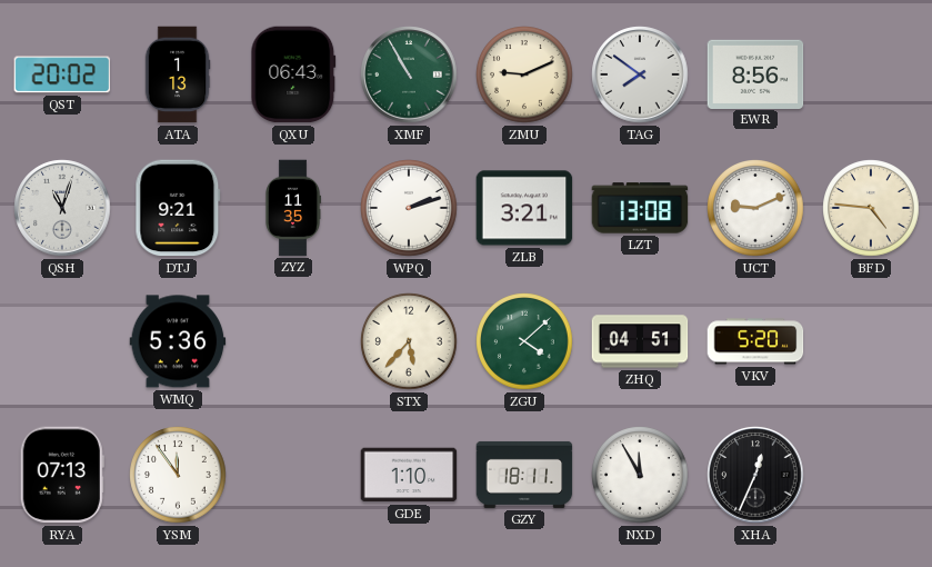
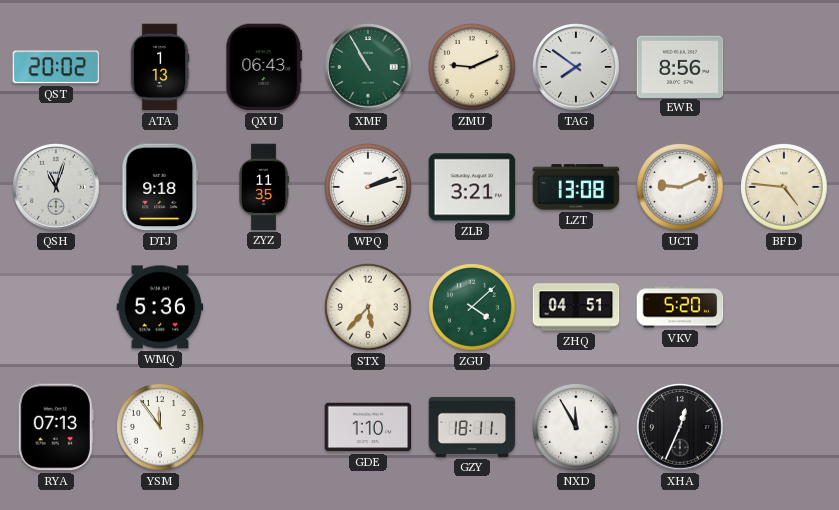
DTJ: 9:21 -> 9:18
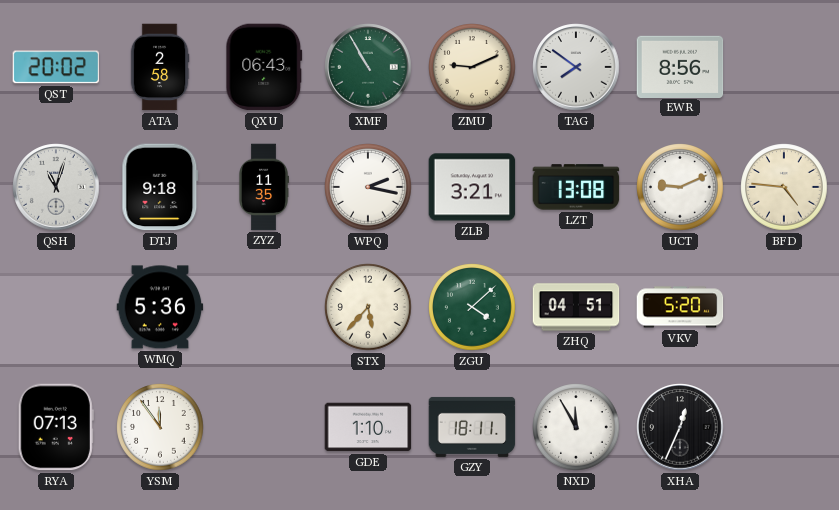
ATA: 1:13 -> 2:58
WPQ: 2:12 -> 2:17
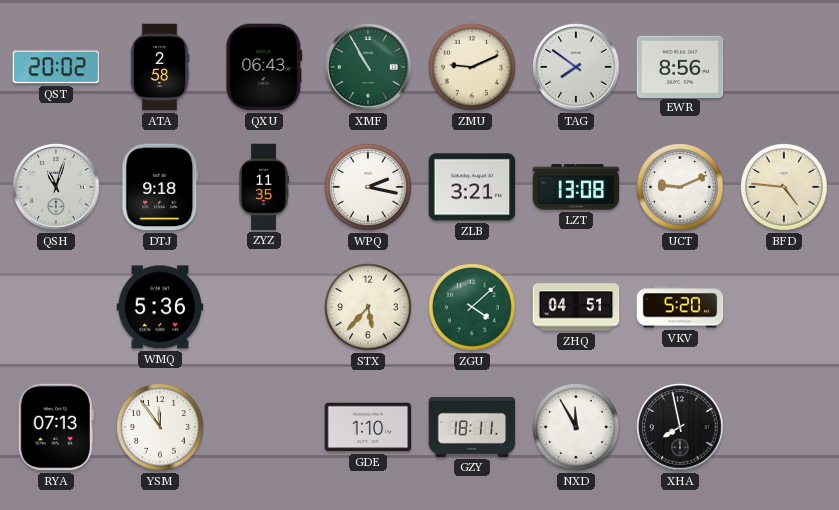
XHA: 12:34 -> 7:58
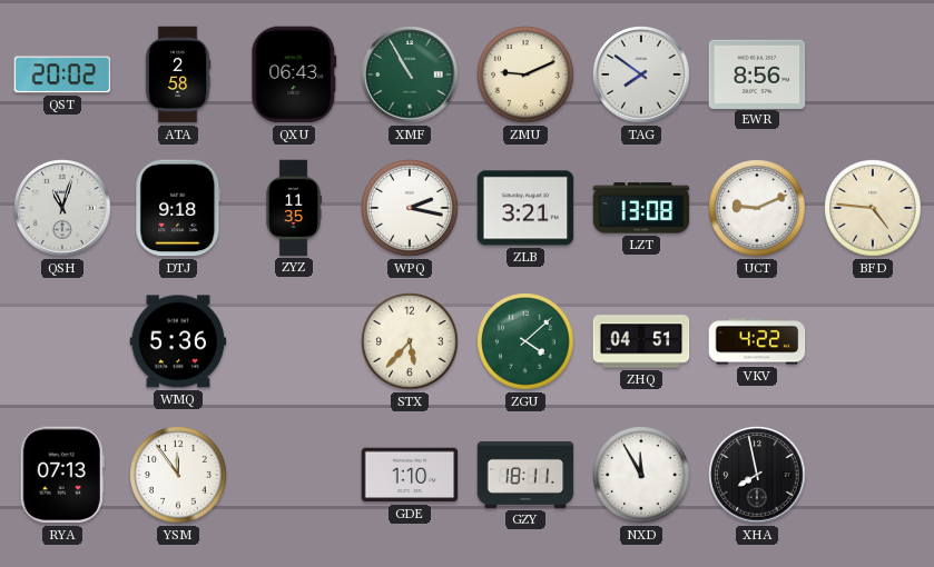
VKV: 5:20 -> 4:22
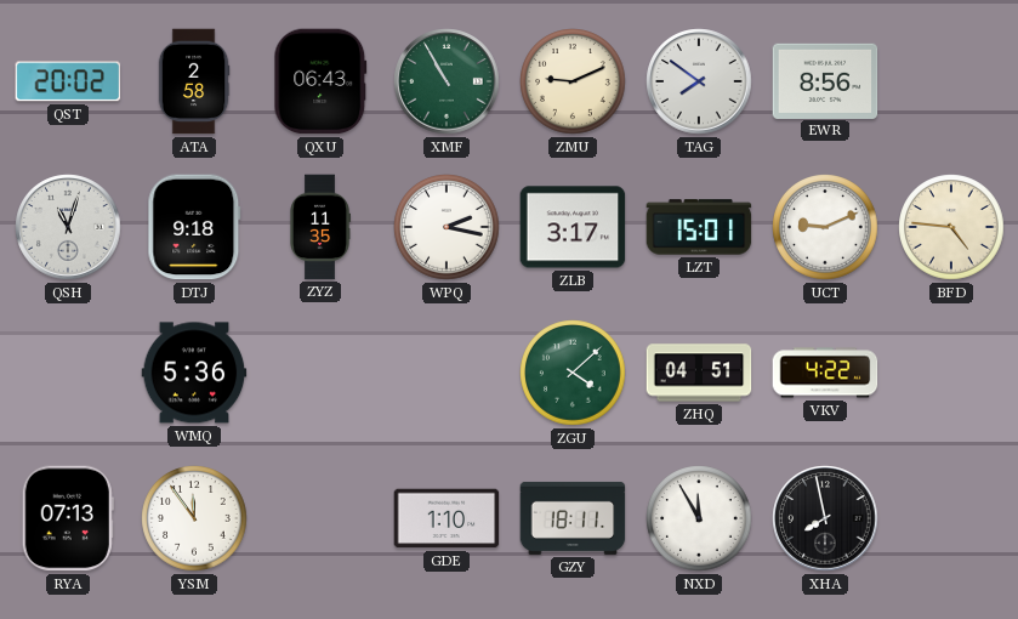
ZLB: 3:21 -> 3:17
LZT: 13:08 -> 15:01
STX: 5:37 -> none
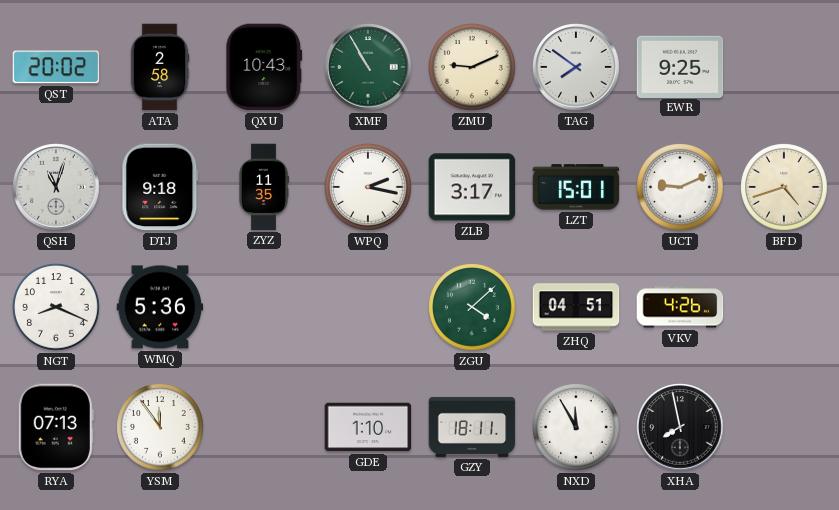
QXU: 06:43 -> 10:43
EWR: 8:56 -> 9:25
BFD: 4:46 -> 4:42
NGT: none -> 8:19
VKV: 4:22 -> 4:26
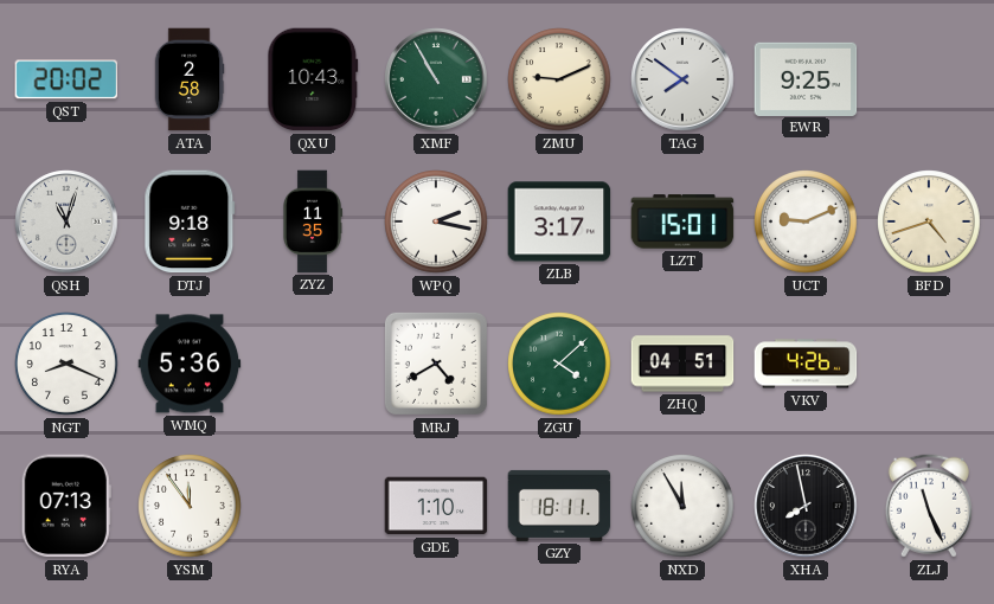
MRJ: none -> 4:40
ZLJ: none -> 11:26
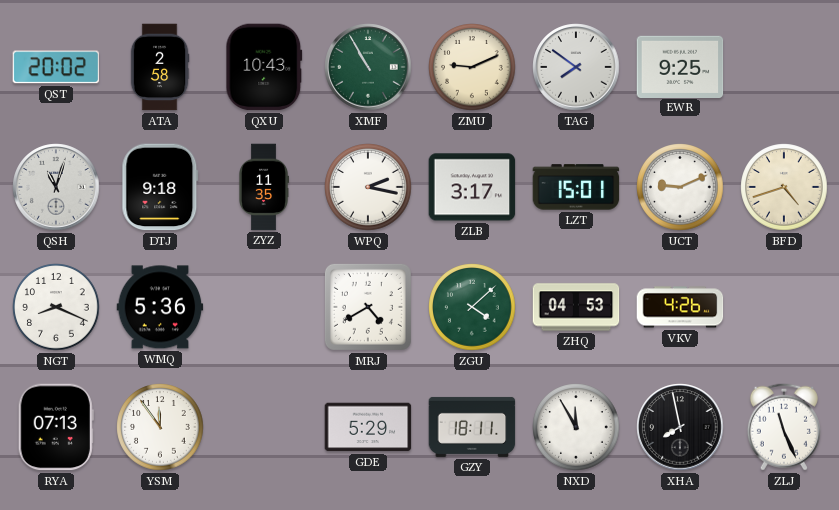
ZHQ: 04:51 -> 04:53
GDE: 1:10 -> 5:29
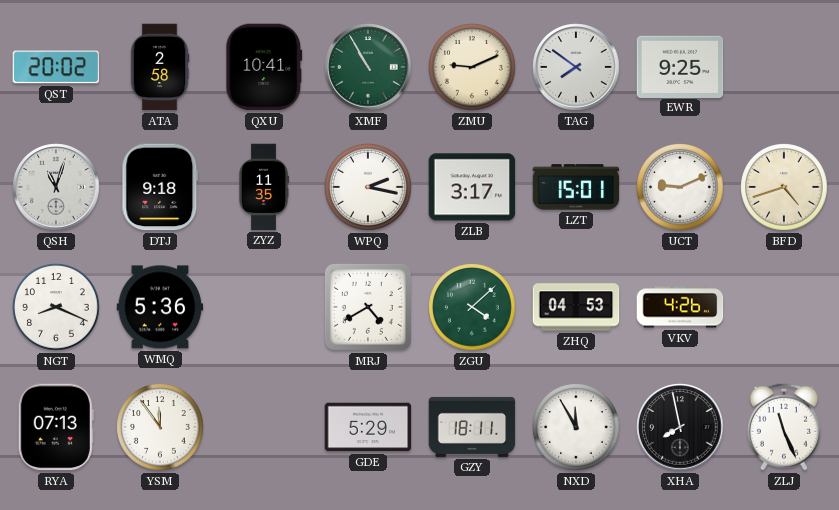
QXU: 10:43 -> 10:41
